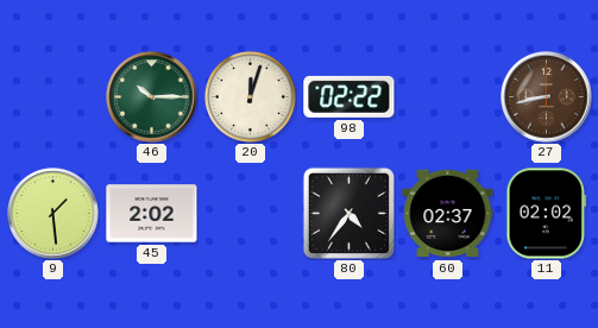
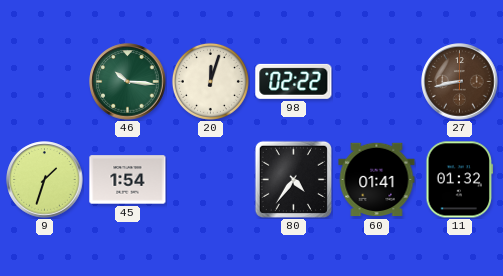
46: 10:15 -> 10:16
9: 1:29 -> 1:33
45: 2:02 -> 1:54
60: 02:37 -> 01:41
11: 02:02 -> 01:32
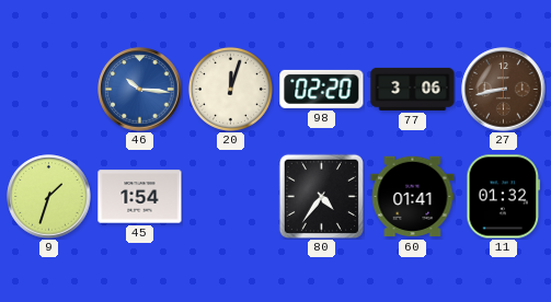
46 dial: green -> blue
98: 02:22 -> 02:20
77: none -> 3:06
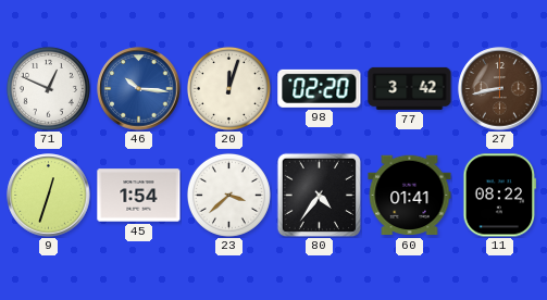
71: none -> 12:49
77: 3:06 -> 3:42
9: 1:33 -> 12:33
23: none -> 3:38
11: 01:32 -> 08:22
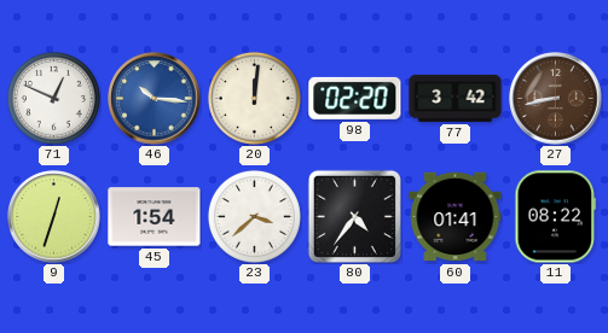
20: 12:03 -> 12:01
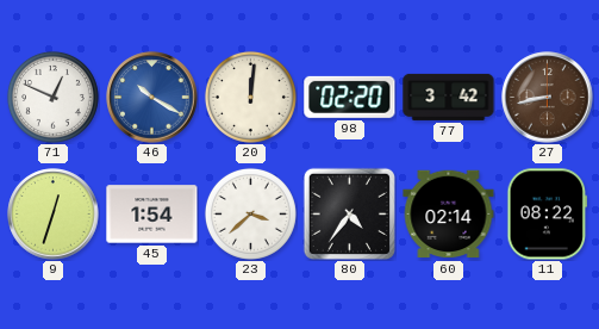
46: 10:16 -> 10:20
60: 01:41 -> 02:14
